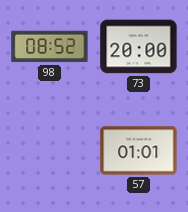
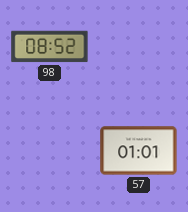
73: 20:00 -> none
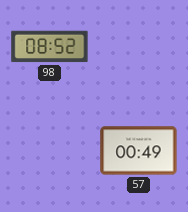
57: 01:01 -> 00:49
